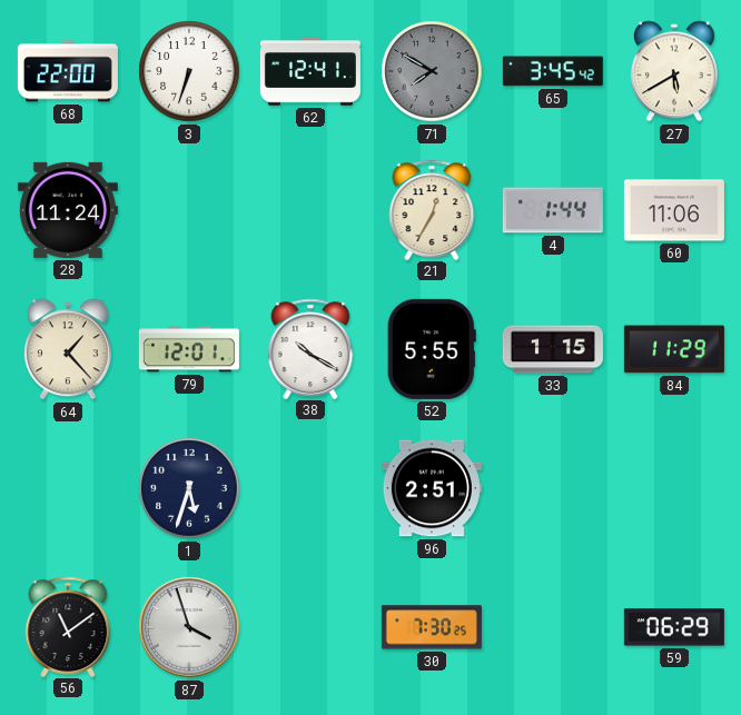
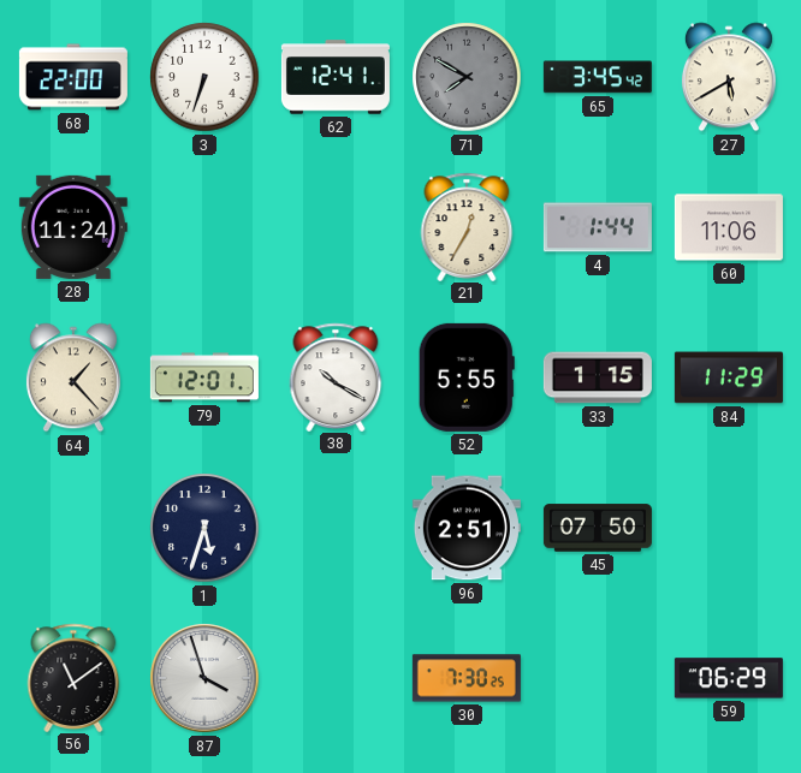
45: none -> 07:50
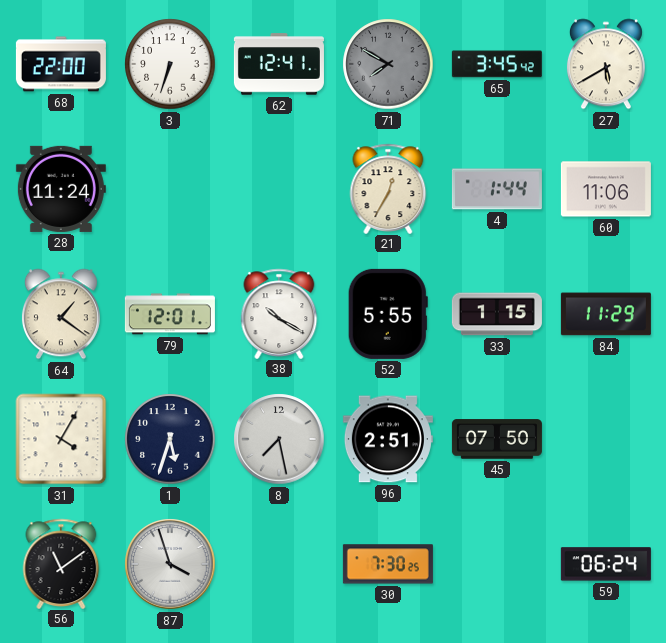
64: 1:23 -> 1:21
31: none -> 4:05
8: none -> 7:28
59: 06:29 -> 06:24
